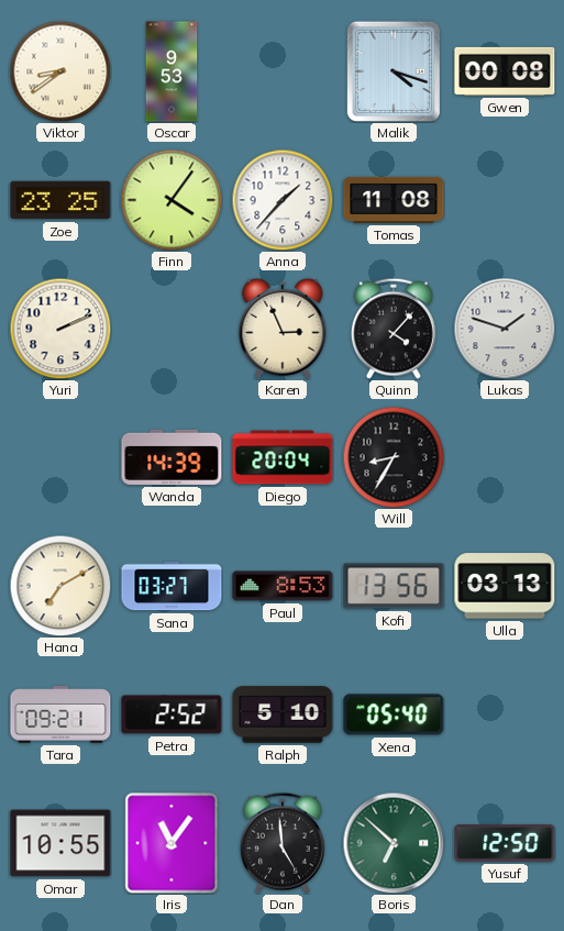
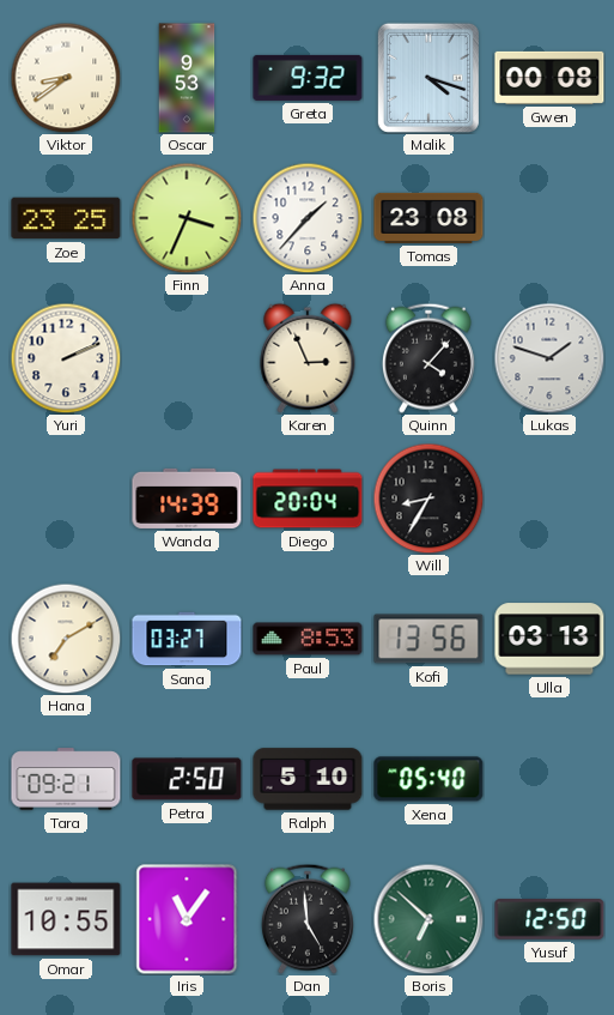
Greta: none -> 9:32
Finn: 4:06 -> 3:34
Tomas: 11:08 -> 23:08
Petra: 2:52 -> 2:50
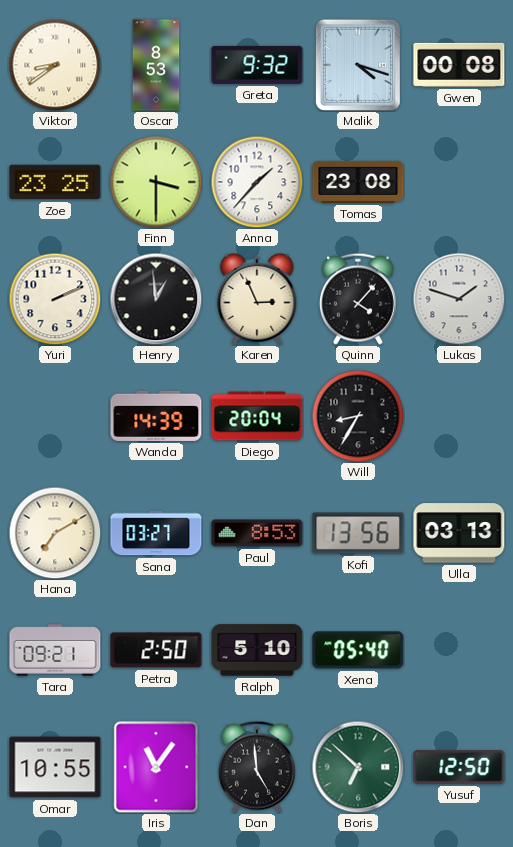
Oscar: 9:53 -> 8:53
Finn: 3:34 -> 3:30
Henry: none -> 12:59
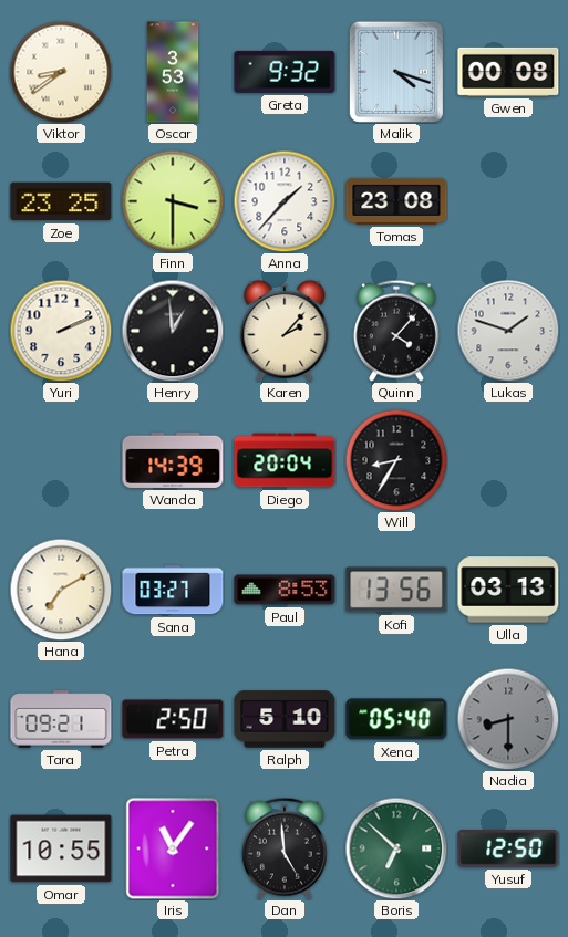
Oscar: 8:53 -> 3:53
Karen: 2:56 -> 2:07
Nadia: none -> 8:30
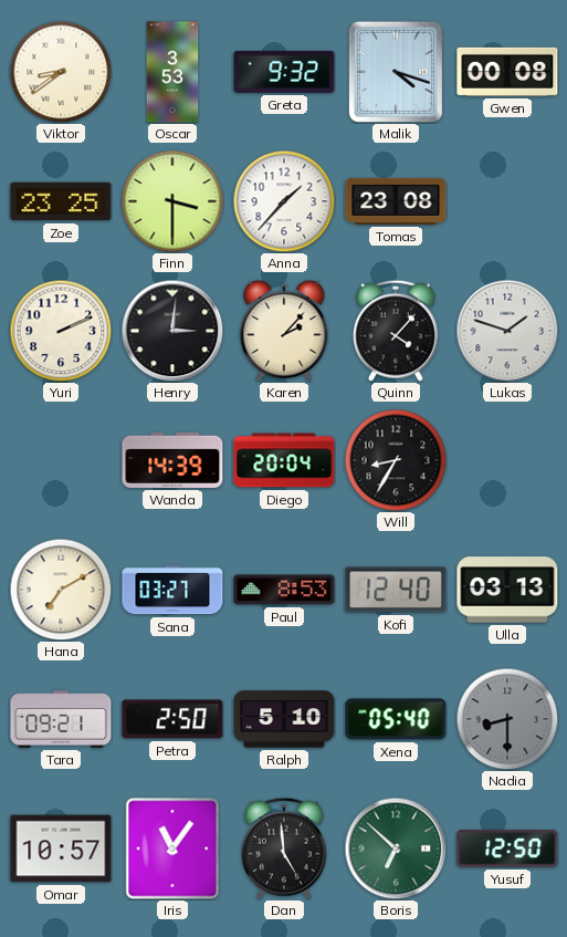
Henry: 12:59 -> 3:01
Kofi: 13:56 -> 12:40
Omar: 10:55 -> 10:57
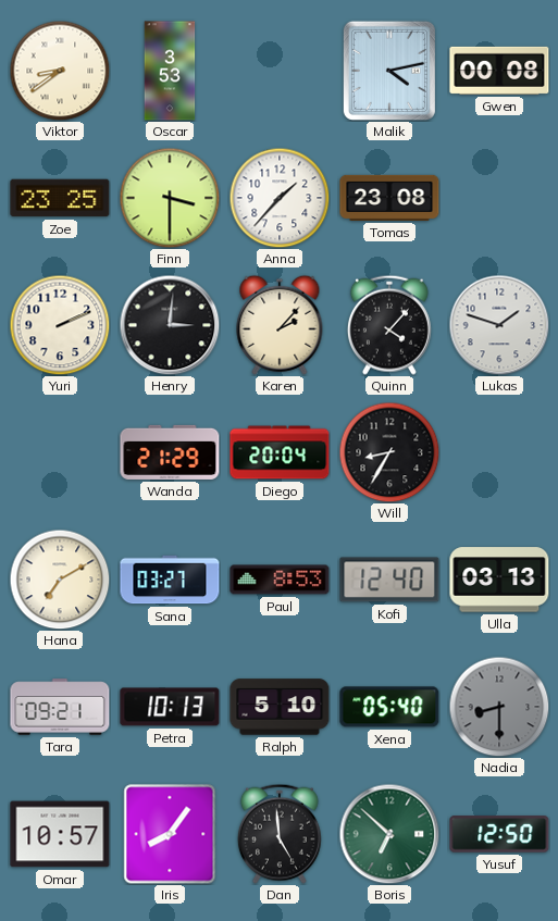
Greta: 9:32 -> none
Malik: 4:18 -> 4:13
Wanda: 14:39 -> 21:29
Petra: 2:50 -> 10:13
Iris: 11:06 -> 8:06
